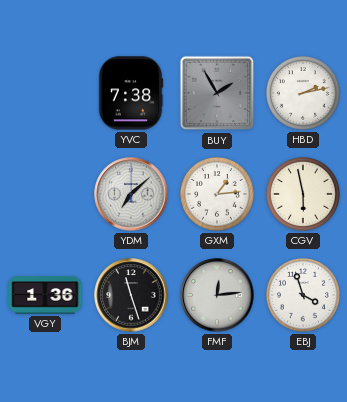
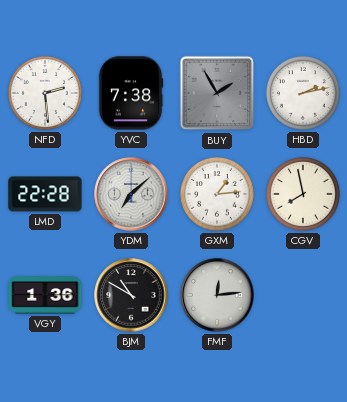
NFD: none -> 2:29
LMD: none -> 22:28
CGV: 5:58 -> 7:58
BJM: 11:27 -> 10:50
EBJ: 3:57 -> none
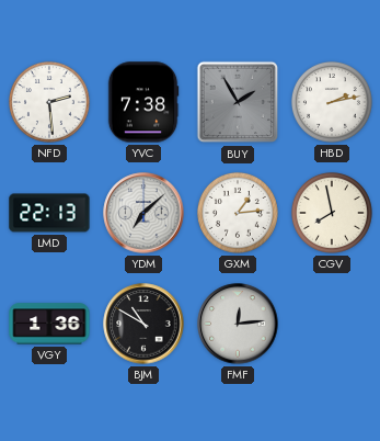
LMD: 22:28 -> 22:13
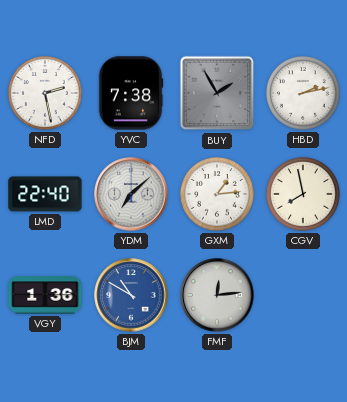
NFD: 2:29 -> 2:28
LMD: 22:13 -> 22:40
BJM dial: black -> blue
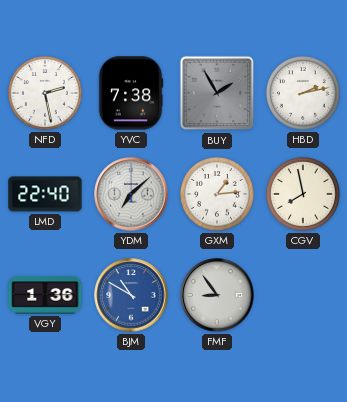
FMF: 12:14 -> 8:54
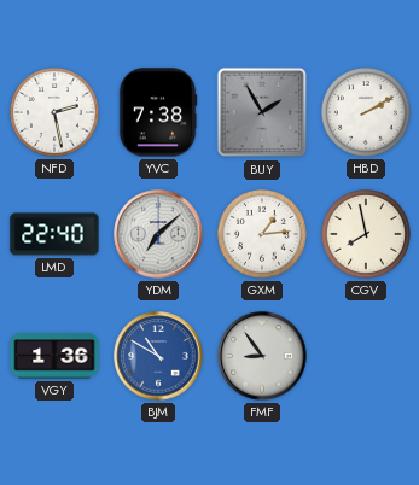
HBD: 2:13 -> 2:10
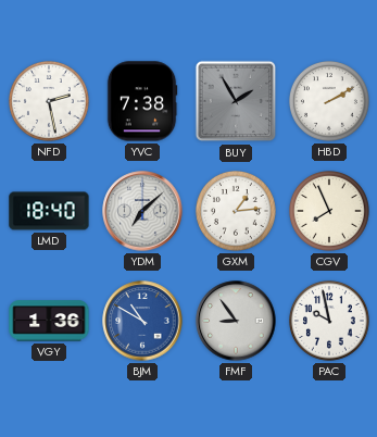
LMD: 22:40 -> 18:40
CGV: 7:58 -> 7:56
PAC: none -> 9:58
